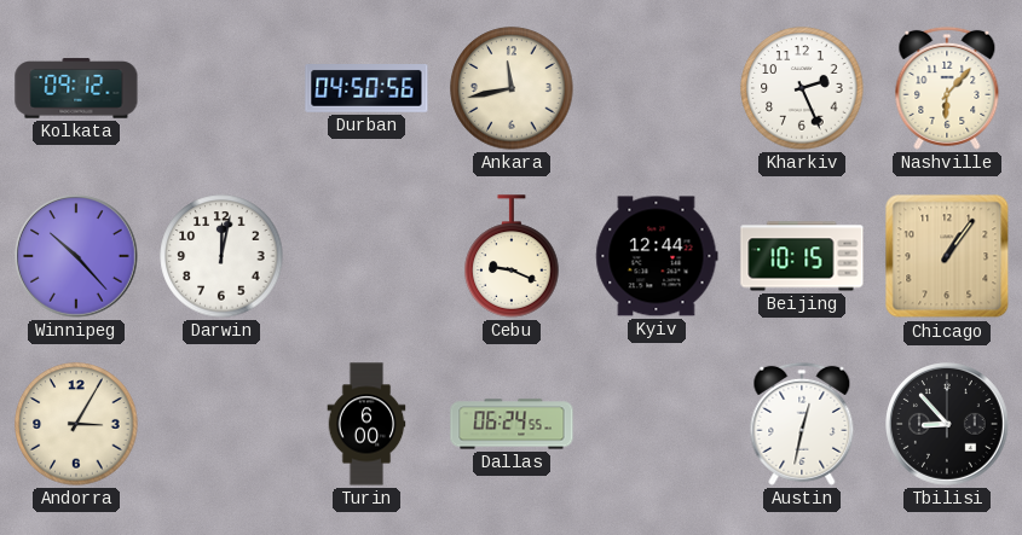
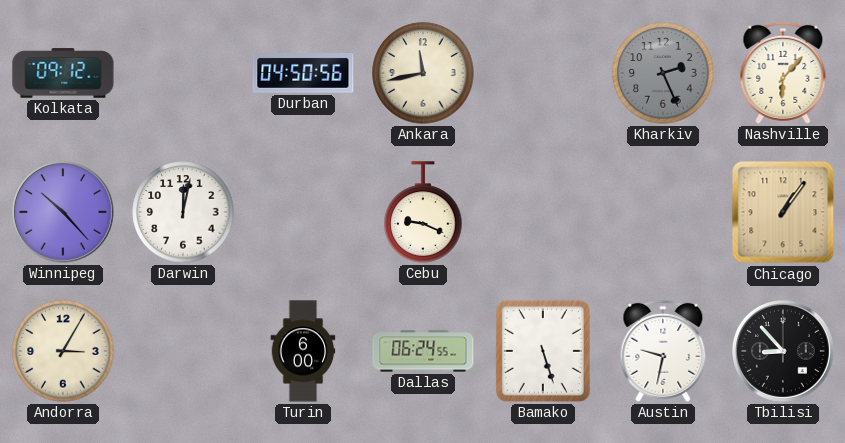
Kharkiv dial: white -> grey
Kyiv: 12:44 -> none
Beijing: 10:15 -> none
Bamako: none -> 5:27
Austin: 12:32 -> 9:32
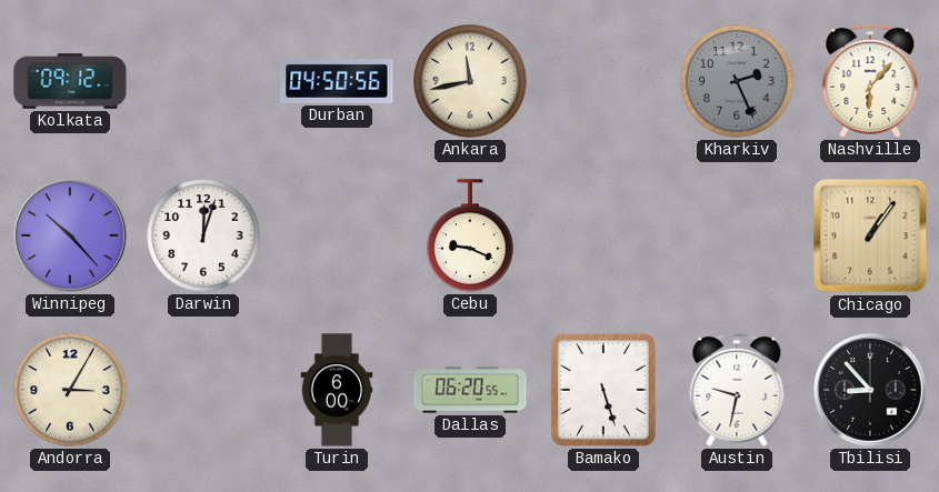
Darwin: 12:02 -> 12:03
Dallas: 06:24 -> 06:20
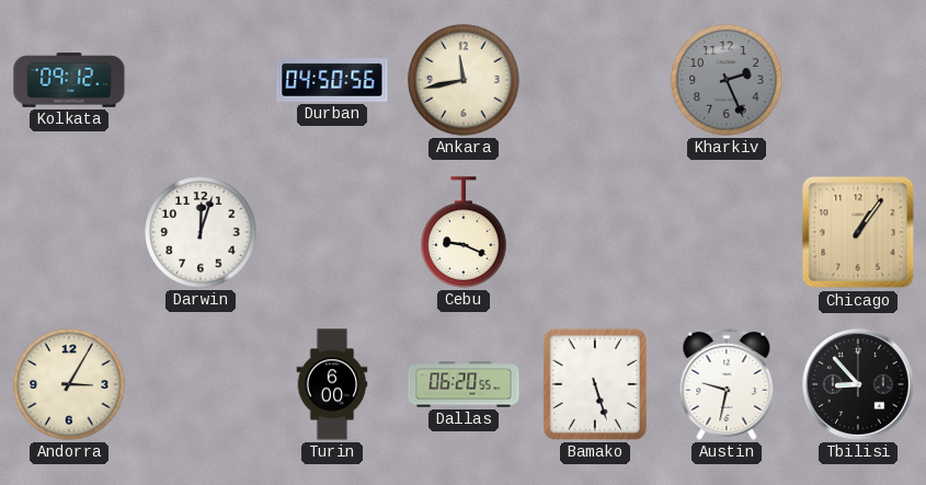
Nashville: 6:07 -> none
Winnipeg: 10:23 -> none
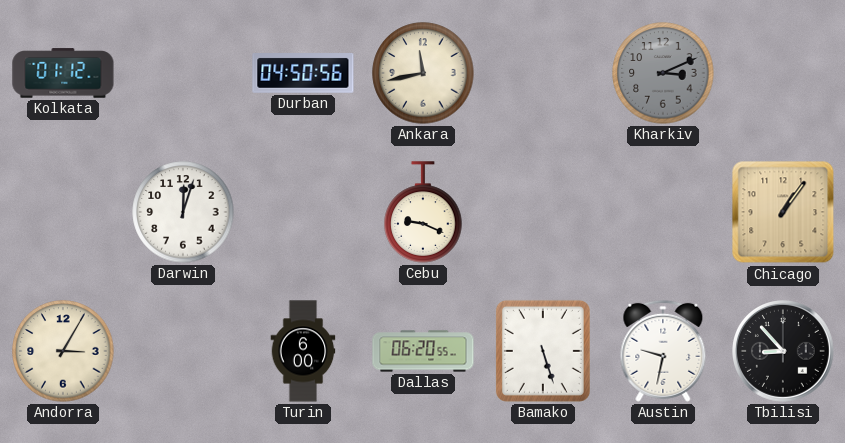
Kolkata: 09:12 -> 01:12
Kharkiv: 2:26 -> 3:11
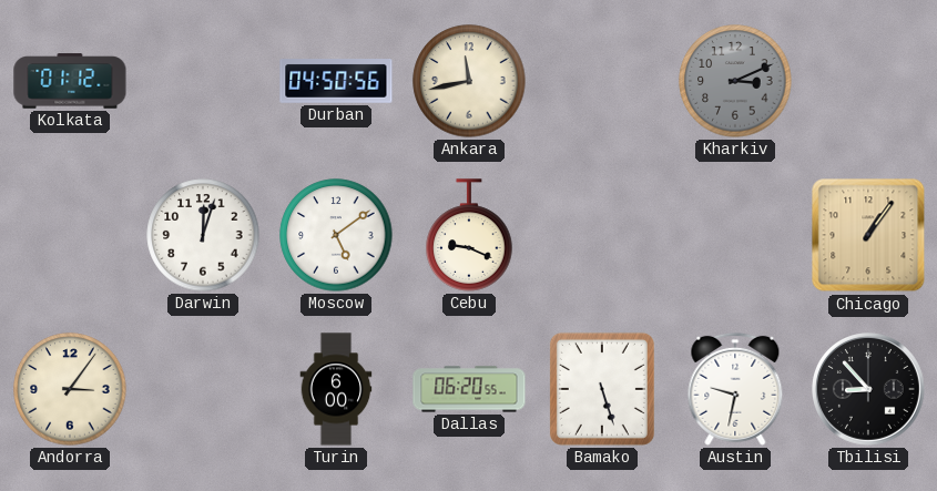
Moscow: none -> 5:09
Andorra: 3:05 -> 3:06
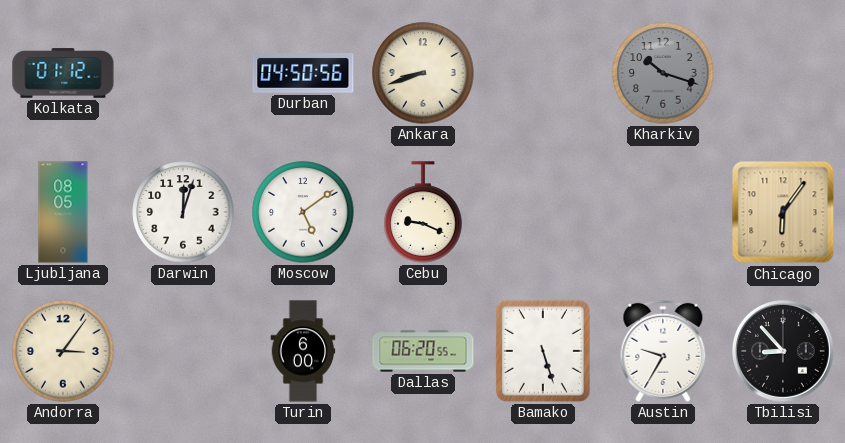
Ankara: 11:43 -> 8:42
Kharkiv: 3:11 -> 10:18
Ljubljana: none -> 08:05
Chicago: 1:06 -> 6:06
Austin: 9:32 -> 9:35
